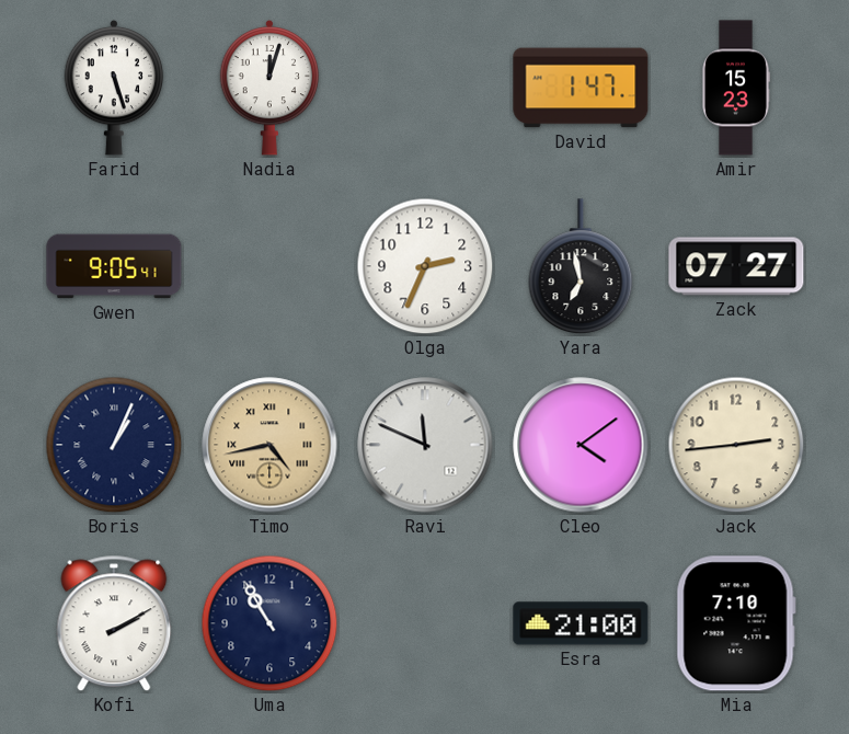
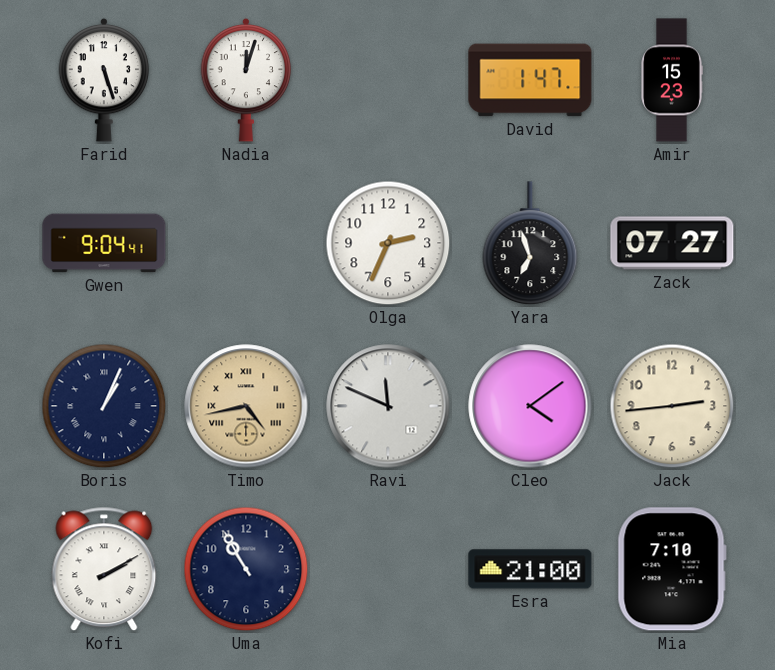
Gwen: 9:05 -> 9:04
Yara: 6:58 -> 6:57
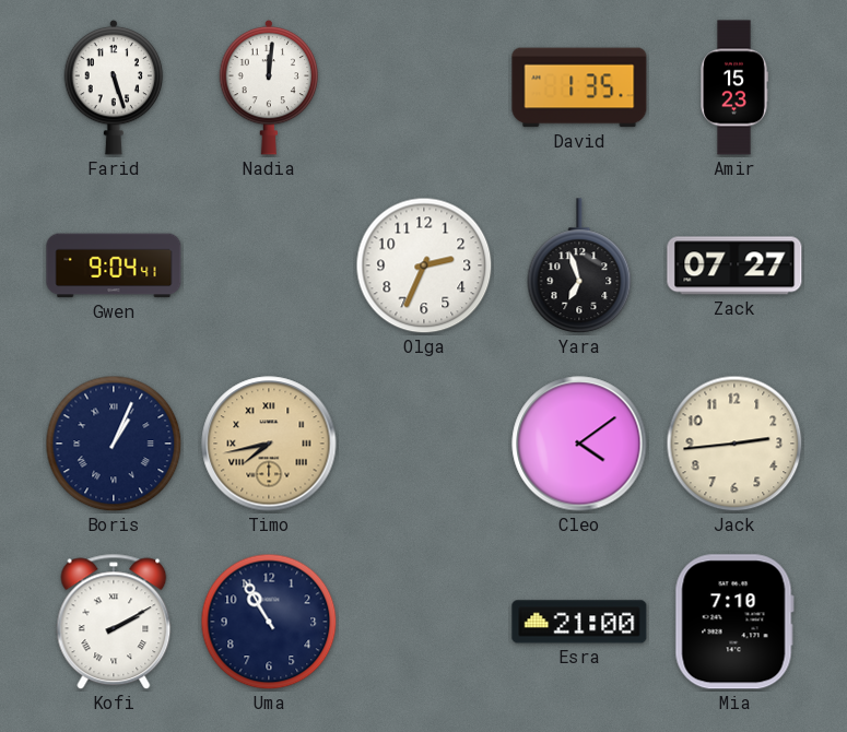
Nadia: 12:03 -> 12:01
David: 1:47 -> 1:35
Timo: 4:43 -> 7:43
Ravi: 11:49 -> none
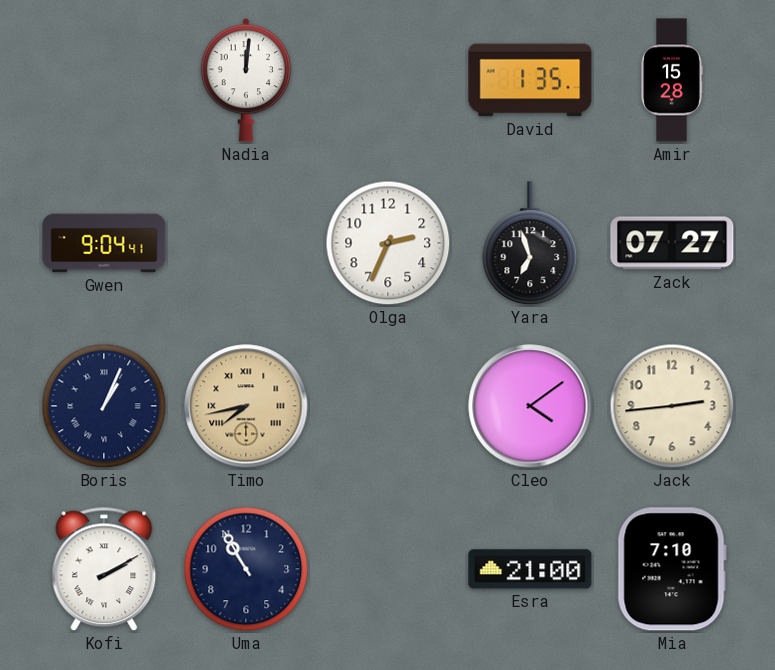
Farid: 5:27 -> none
Amir: 15:23 -> 15:28
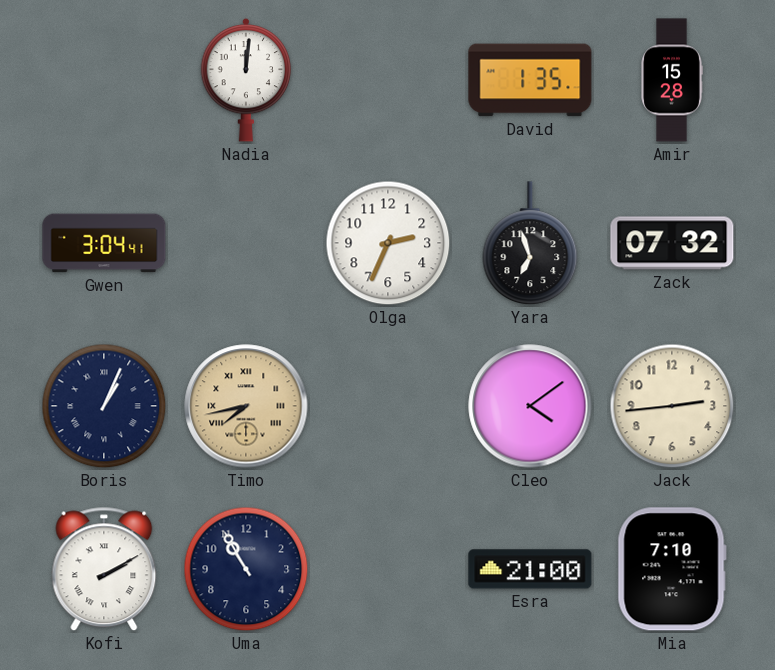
Gwen: 9:04 -> 3:04
Zack: 07:27 -> 07:32
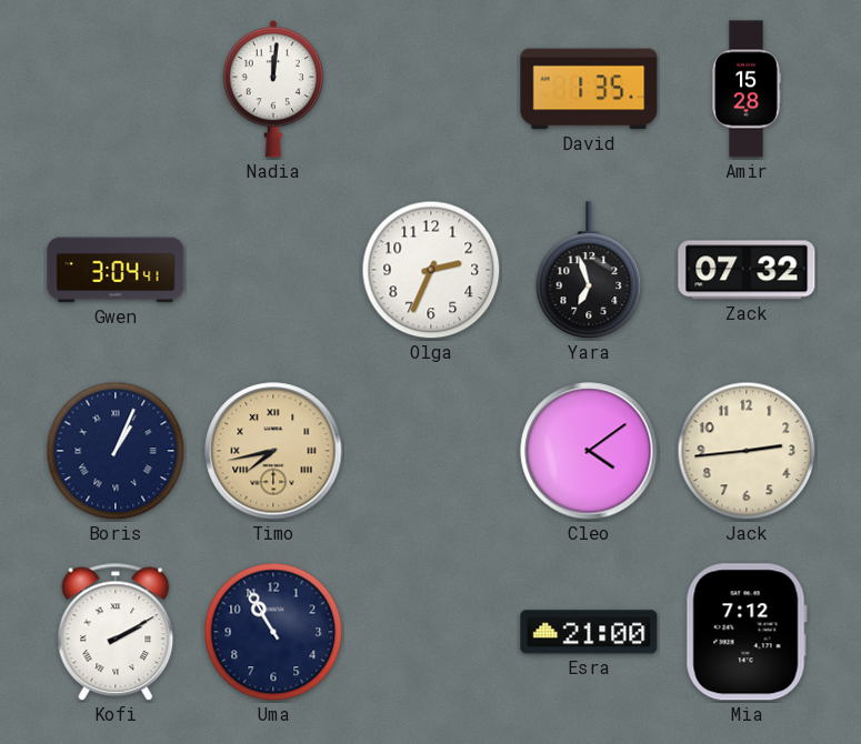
Mia: 7:10 -> 7:12
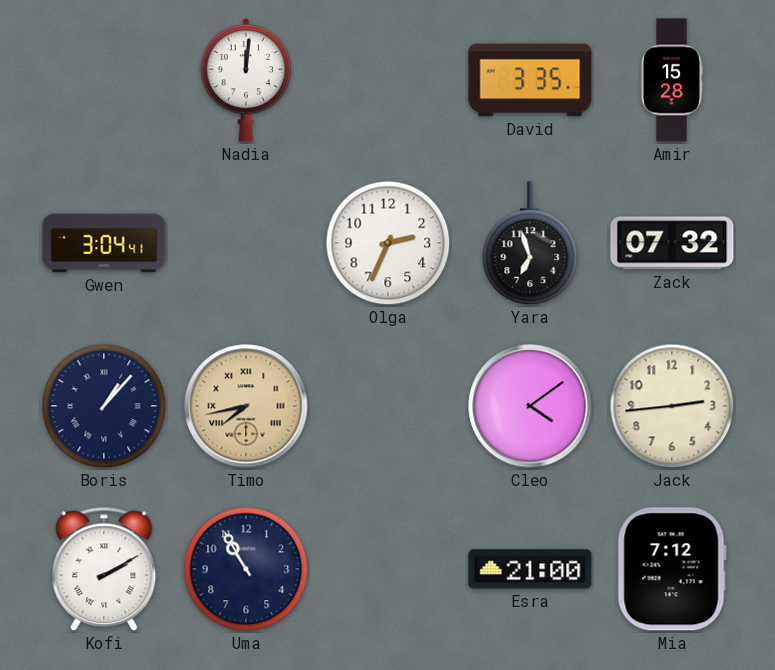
David: 1:35 -> 3:35
Boris: 1:04 -> 1:07
